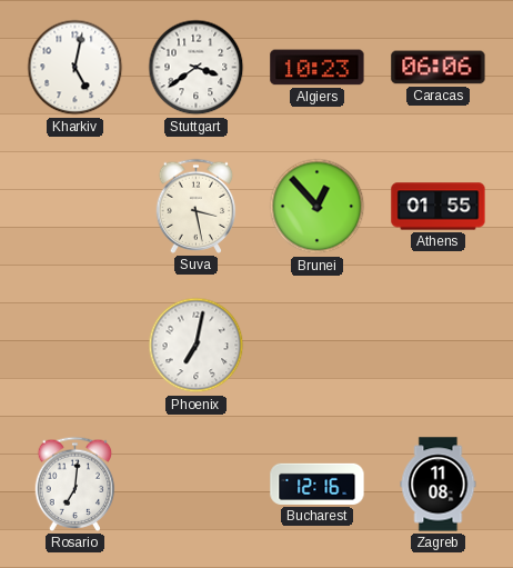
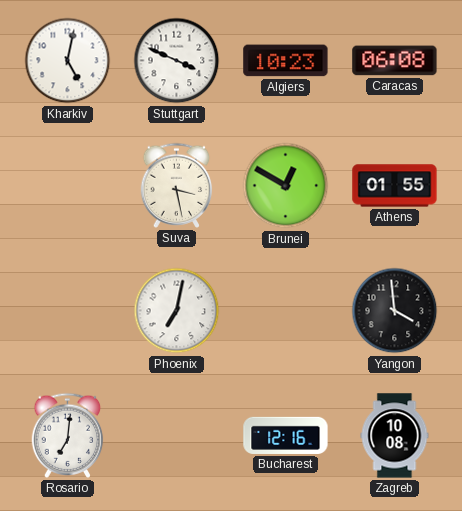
Stuttgart: 3:39 -> 3:49
Caracas: 06:06 -> 06:08
Brunei: 12:53 -> 12:50
Yangon: none -> 3:59
Zagreb: 11:08 -> 10:08
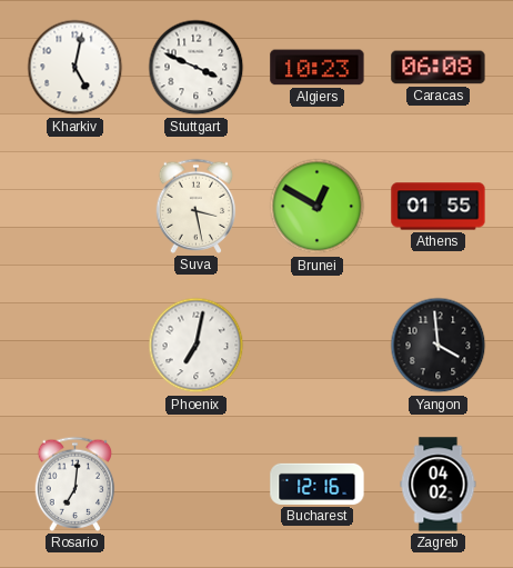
Zagreb: 10:08 -> 04:02
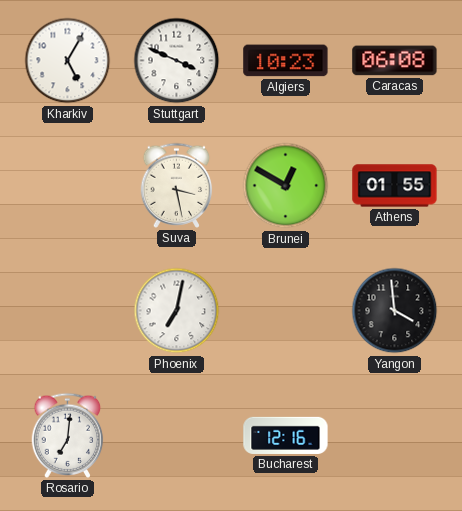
Kharkiv: 5:02 -> 5:05
Zagreb: 04:02 -> none
